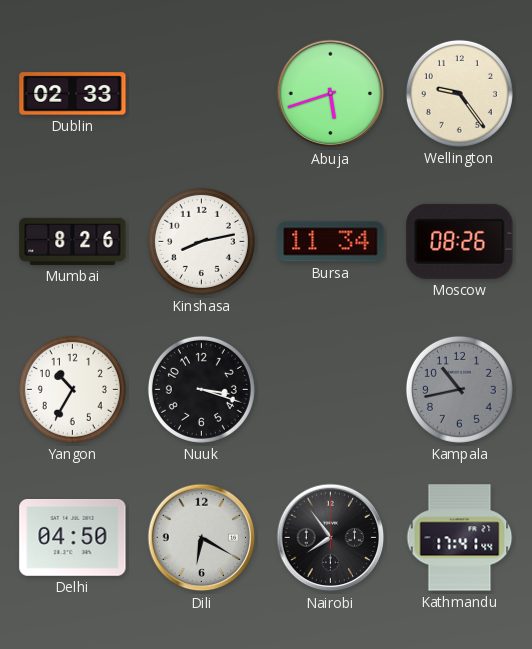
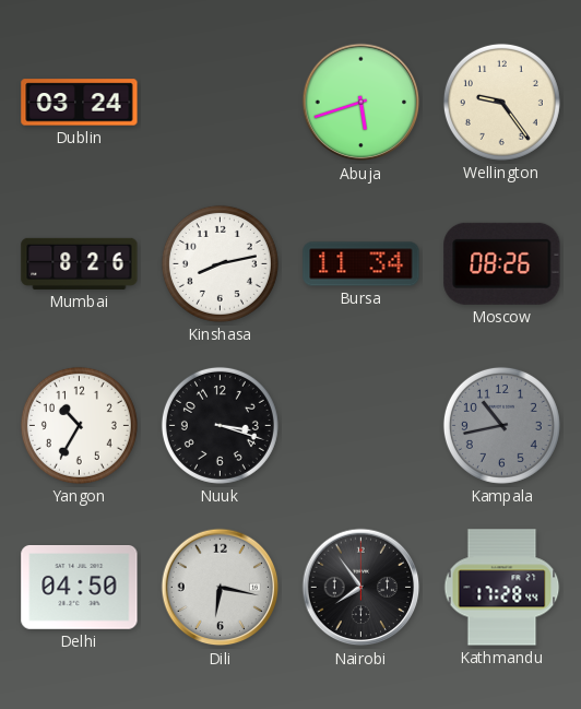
Dublin: 02:33 -> 03:24
Dili: 6:20 -> 6:17
Kathmandu: 17:41 -> 17:28
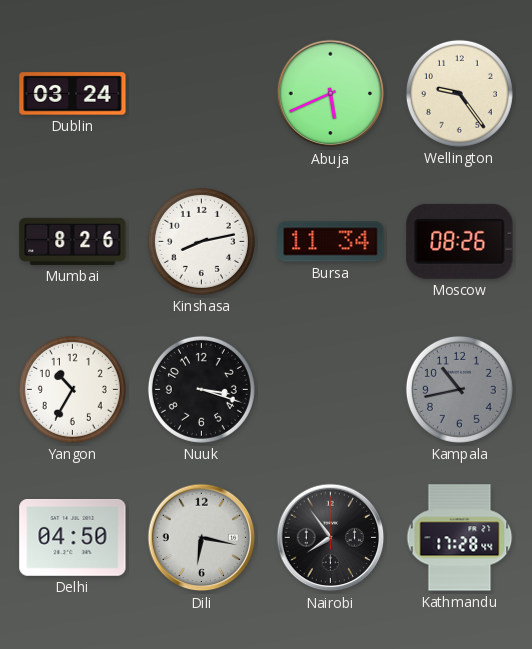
Abuja: 5:42 -> 5:41
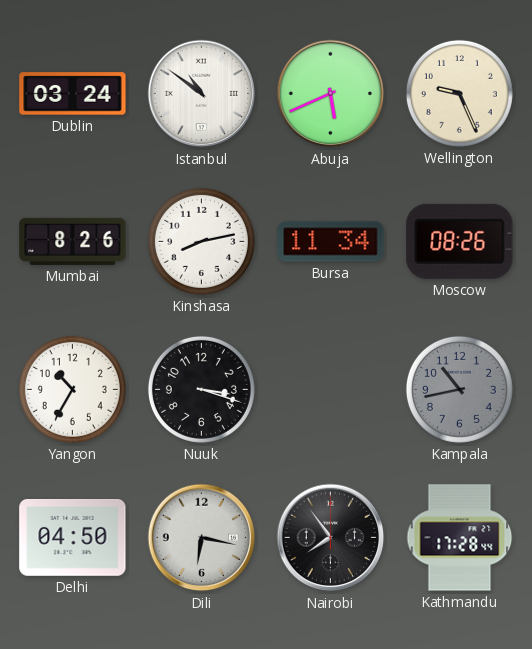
Istanbul: none -> 10:51
Wellington: 9:24 -> 9:26
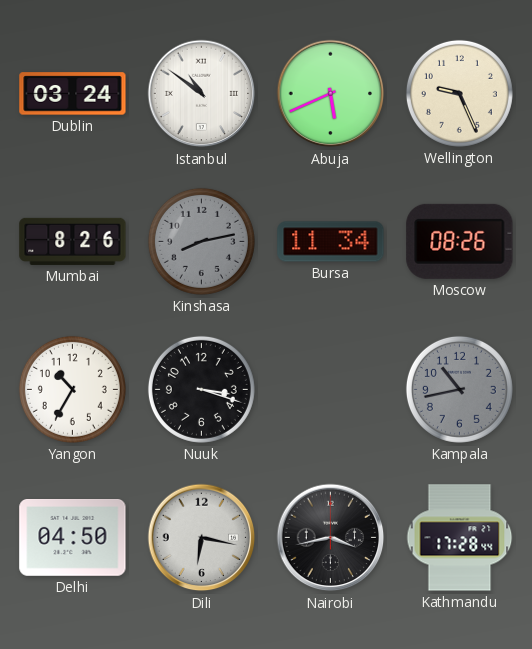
Kinshasa dial: white -> grey
Nairobi: 7:54 -> 3:43
